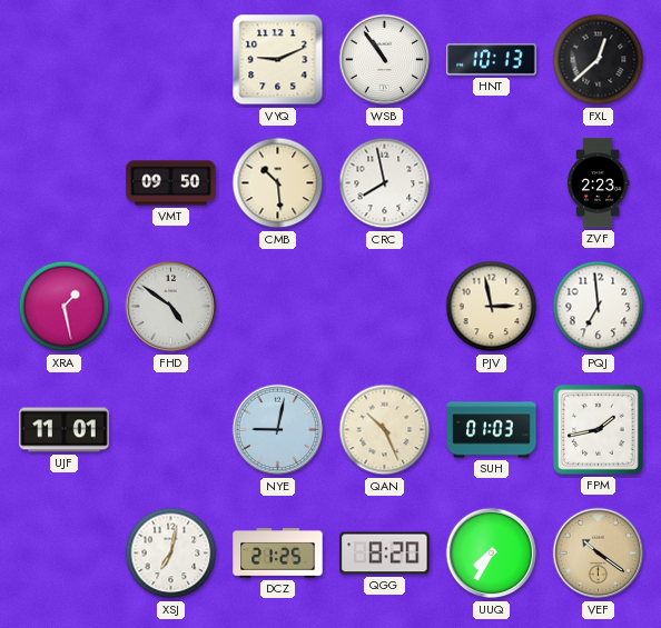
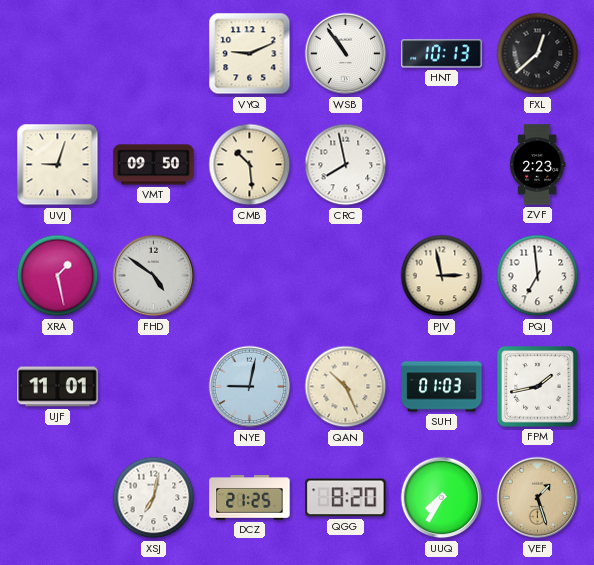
UVJ: none -> 9:03
VEF: 10:21 -> 1:27
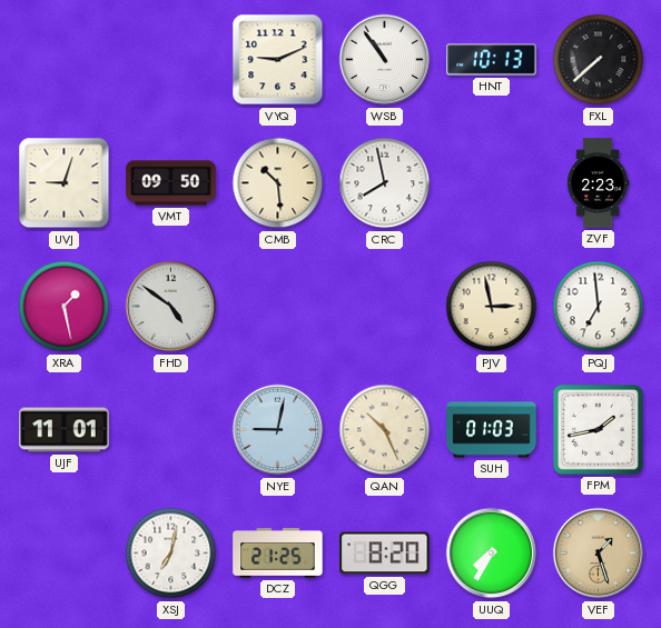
FXL: 12:38 -> 7:38
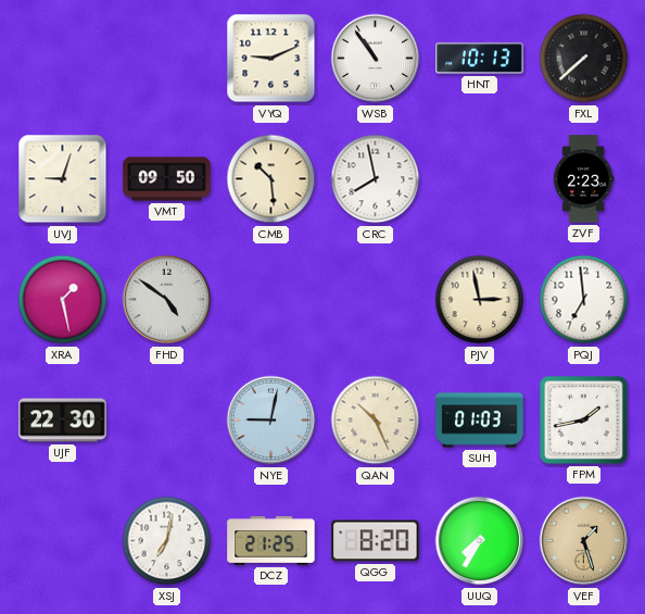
UJF: 11:01 -> 22:30
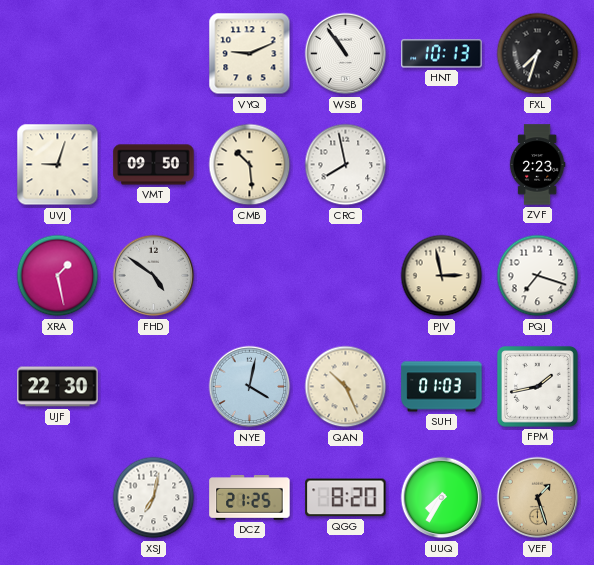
FXL: 7:38 -> 7:33
PQJ: 6:59 -> 7:18
NYE: 9:02 -> 4:02
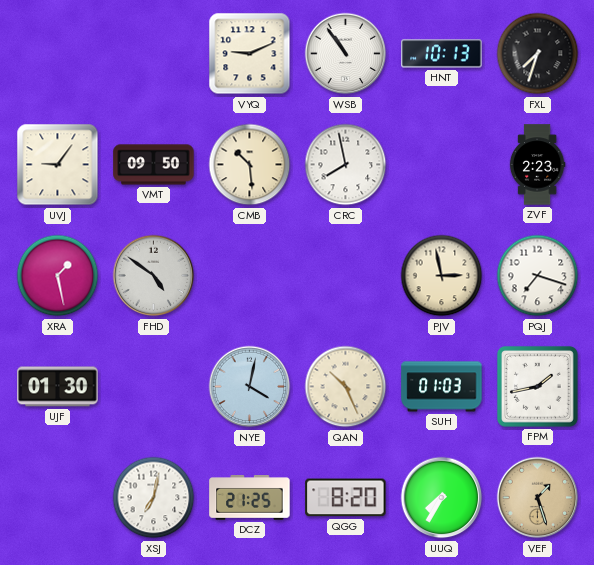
UVJ: 9:03 -> 9:06
UJF: 22:30 -> 01:30
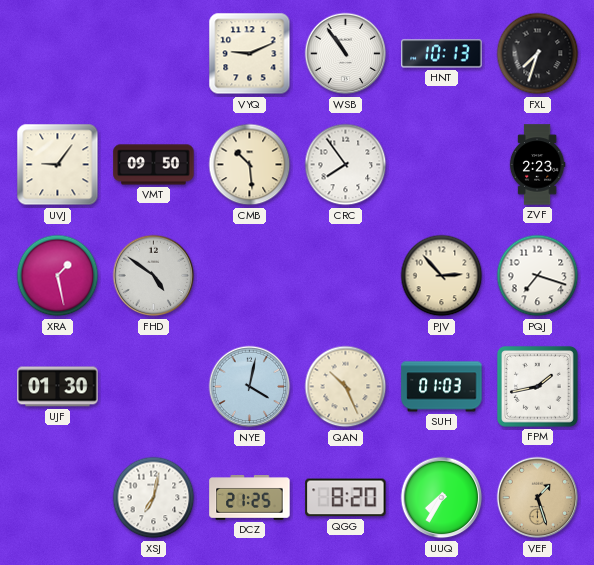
CRC: 7:58 -> 7:54
PJV: 2:58 -> 2:53
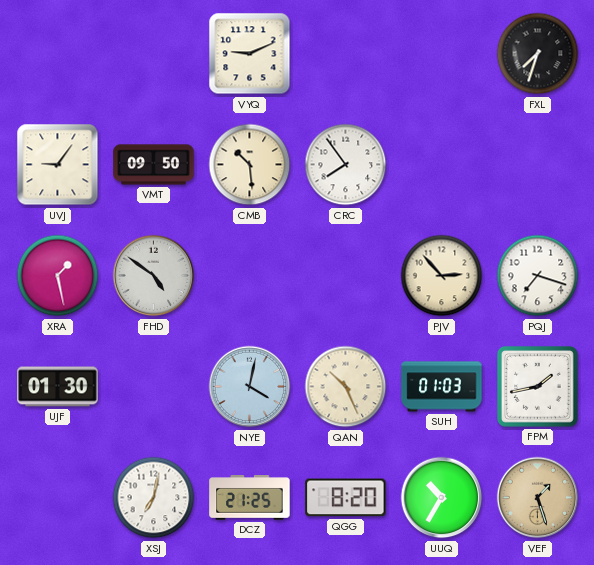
WSB: 10:54 -> none
HNT: 10:13 -> none
ZVF: 2:23 -> none
UUQ: 7:35 -> 10:35
